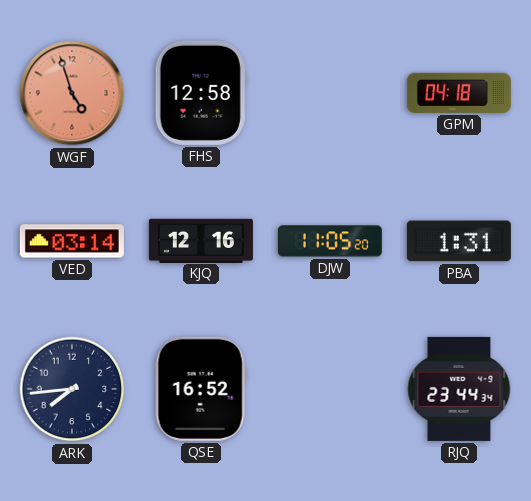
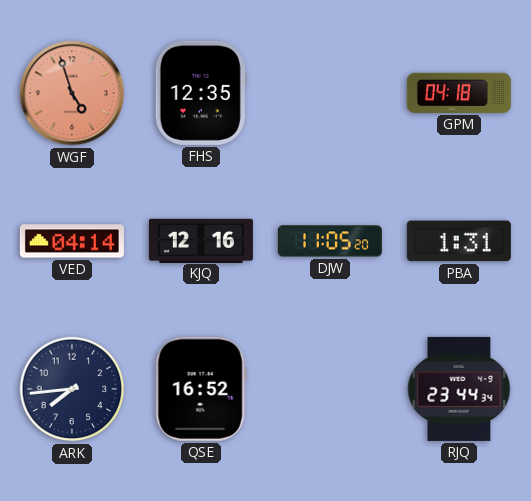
FHS: 12:58 -> 12:35
VED: 03:14 -> 04:14
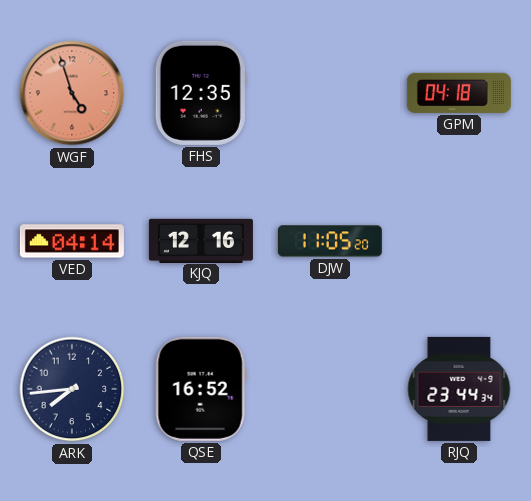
PBA: 1:31 -> none
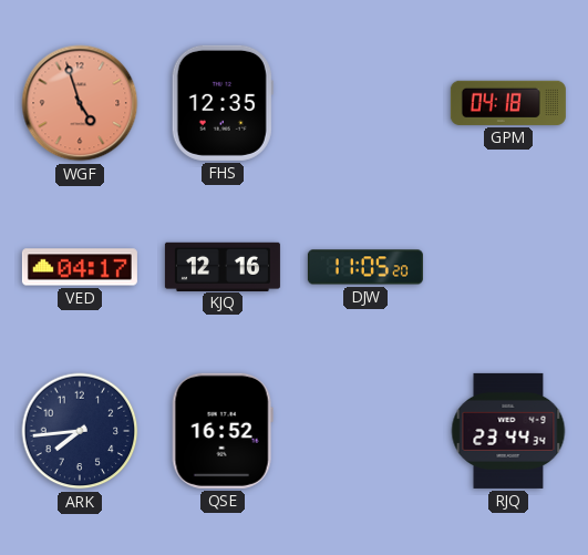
VED: 04:14 -> 04:17
